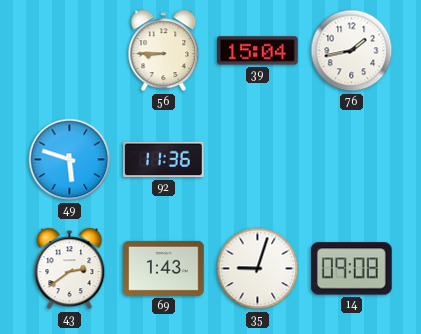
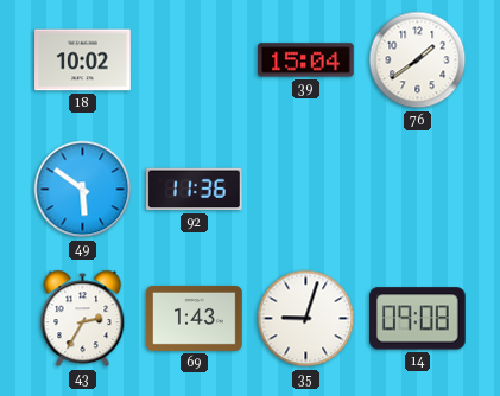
18: none -> 10:02
56: 8:45 -> none
76: 1:43 -> 1:39
49: 5:48 -> 5:51
43: 2:39 -> 2:35
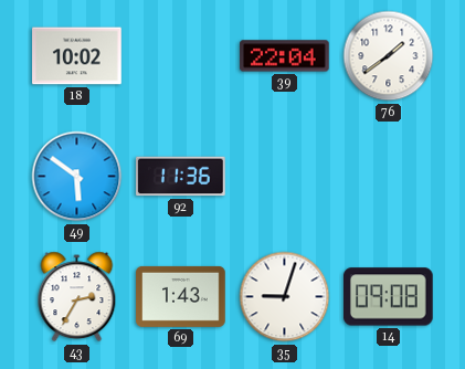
39: 15:04 -> 22:04
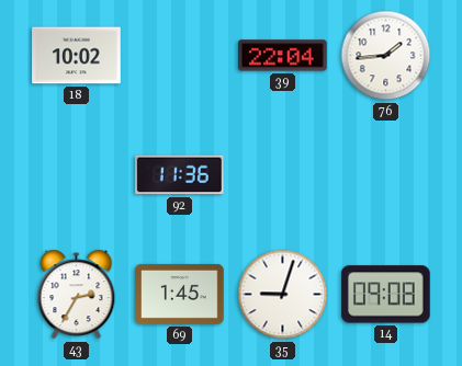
76: 1:39 -> 1:44
49: 5:51 -> none
69: 1:43 -> 1:45
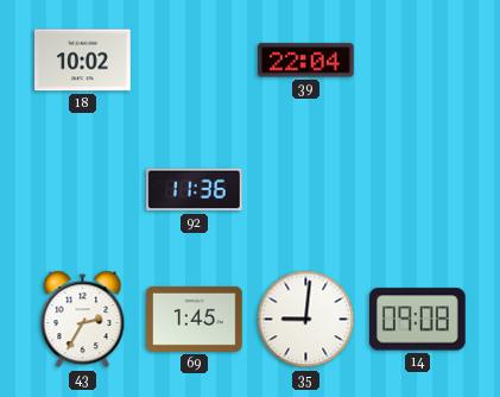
76: 1:44 -> none
35: 9:03 -> 9:01
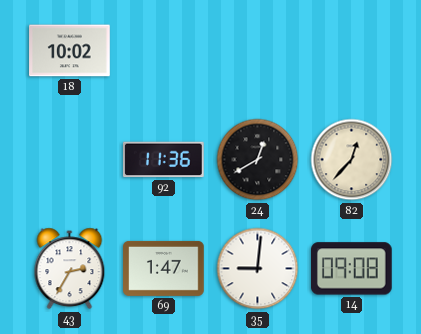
39: 22:04 -> none
24: none -> 12:40
82: none -> 12:37
69: 1:45 -> 1:47
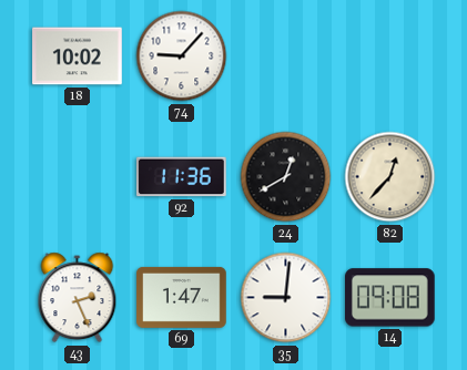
74: none -> 9:07
43: 2:35 -> 2:26
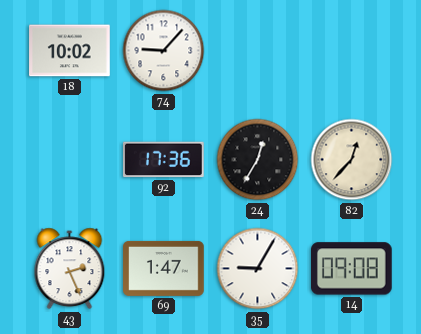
92: 11:36 -> 17:36
24: 12:40 -> 12:35
35: 9:01 -> 9:05
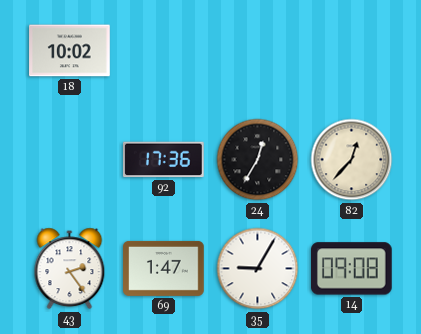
74: 9:07 -> none
43: 2:26 -> 2:24
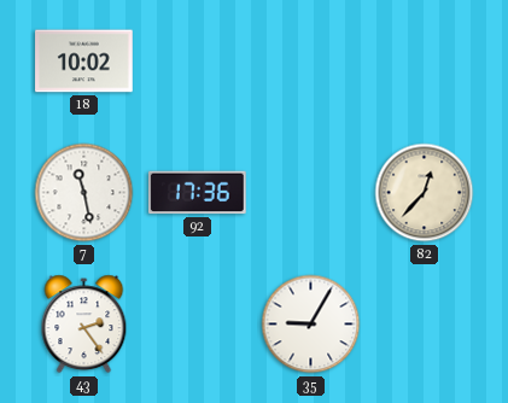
7: none -> 11:28
24: 12:35 -> none
69: 1:47 -> none
14: 09:08 -> none
